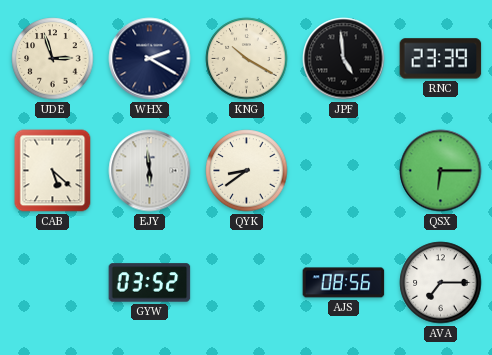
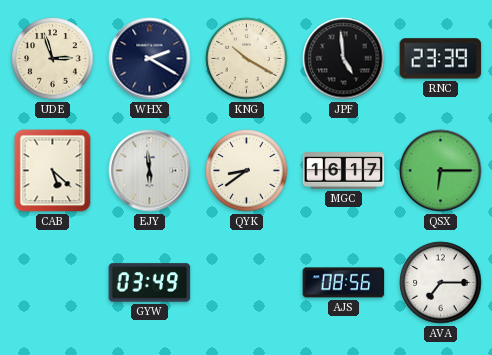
MGC: none -> 16:17
GYW: 03:52 -> 03:49
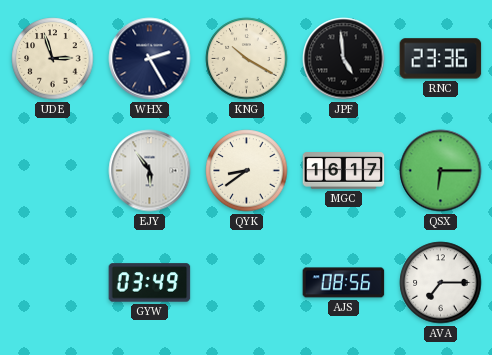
WHX: 2:20 -> 2:25
RNC: 23:39 -> 23:36
CAB: 5:22 -> none
EJY: 5:59 -> 5:54
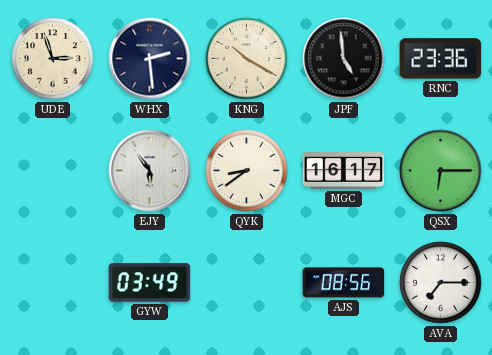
WHX: 2:25 -> 2:29
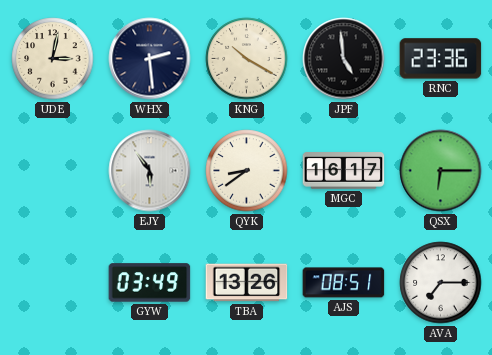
UDE: 2:57 -> 3:02
TBA: none -> 13:26
AJS: 08:56 -> 08:51
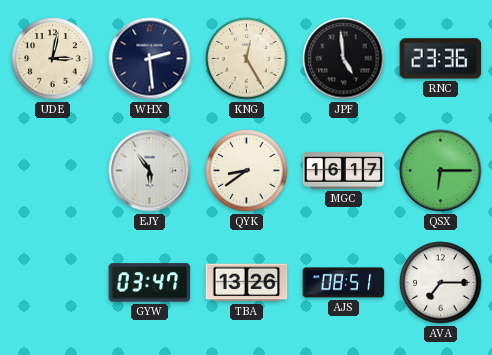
KNG: 10:20 -> 12:25
GYW: 03:49 -> 03:47
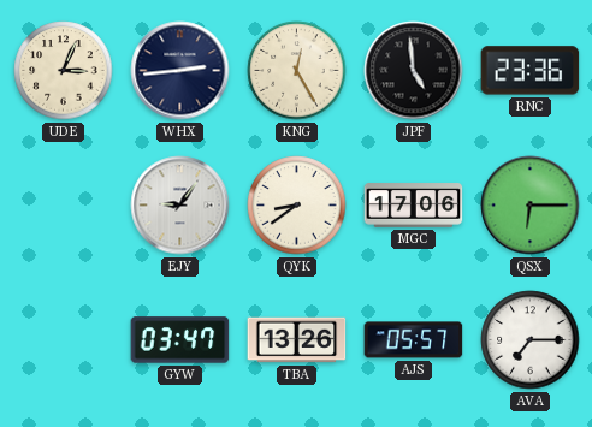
UDE: 3:02 -> 3:04
WHX: 2:29 -> 2:44
EJY: 5:54 -> 9:06
MGC: 16:17 -> 17:06
AJS: 08:51 -> 05:57
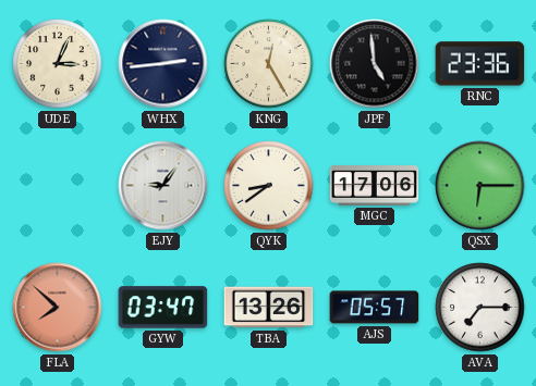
FLA: none -> 7:52
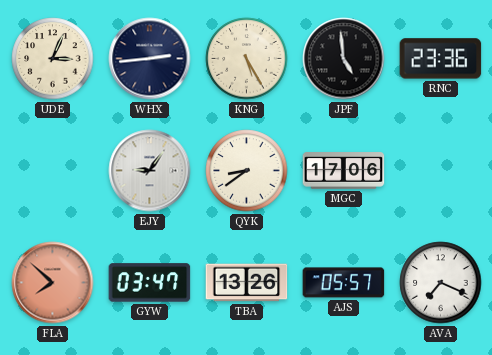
KNG: 12:25 -> 5:25
QSX: 6:15 -> none
AVA: 7:15 -> 7:19
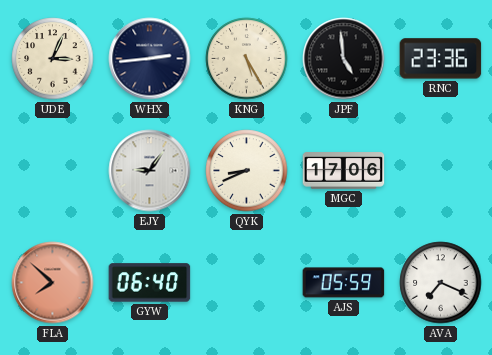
QYK: 8:39 -> 8:41
GYW: 03:47 -> 06:40
TBA: 13:26 -> none
AJS: 05:57 -> 05:59
